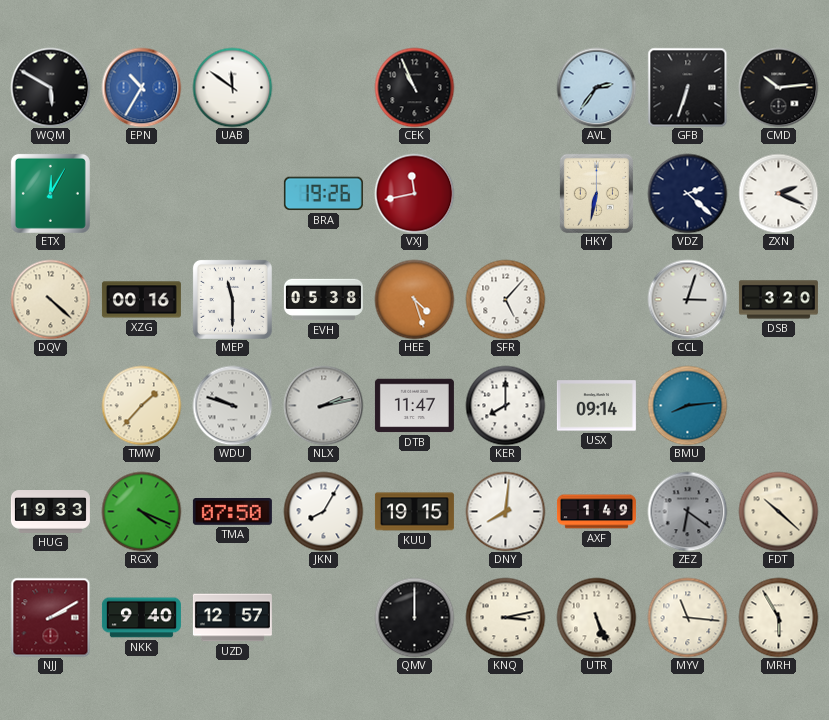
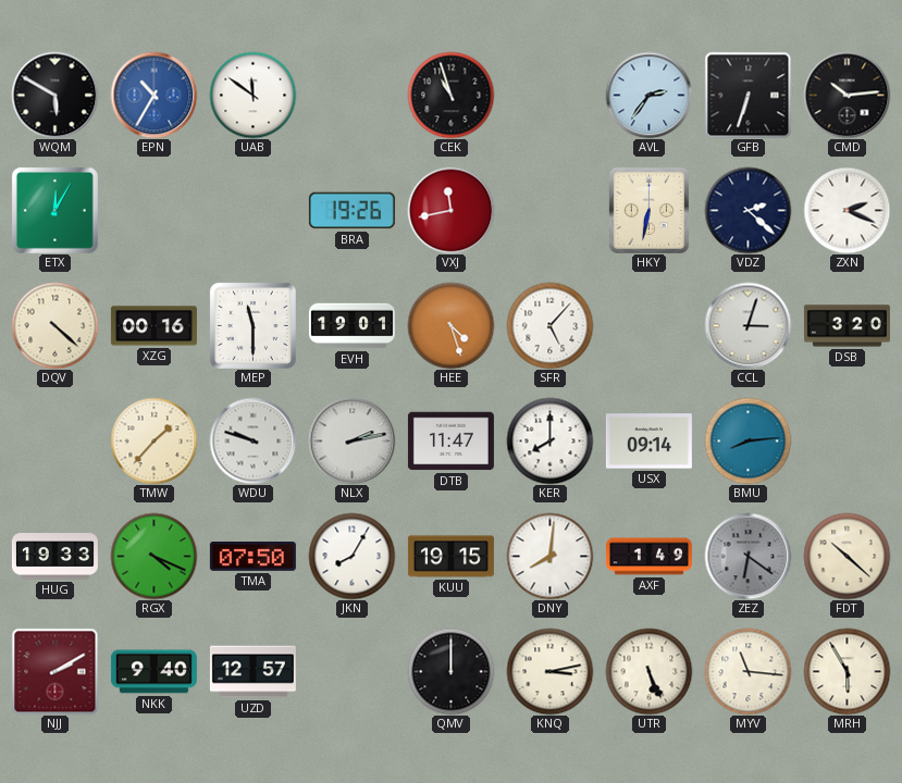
CEK: 10:56 -> 10:57
EVH: 05:38 -> 19:01
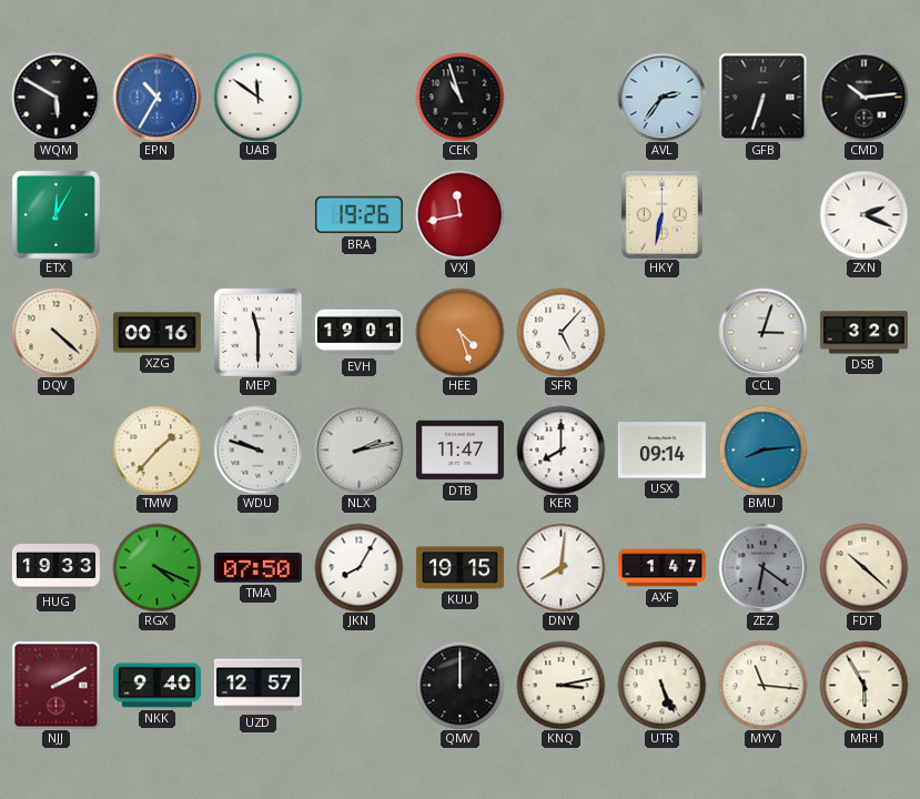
VDZ: 2:22 -> none
AXF: 1:49 -> 1:47
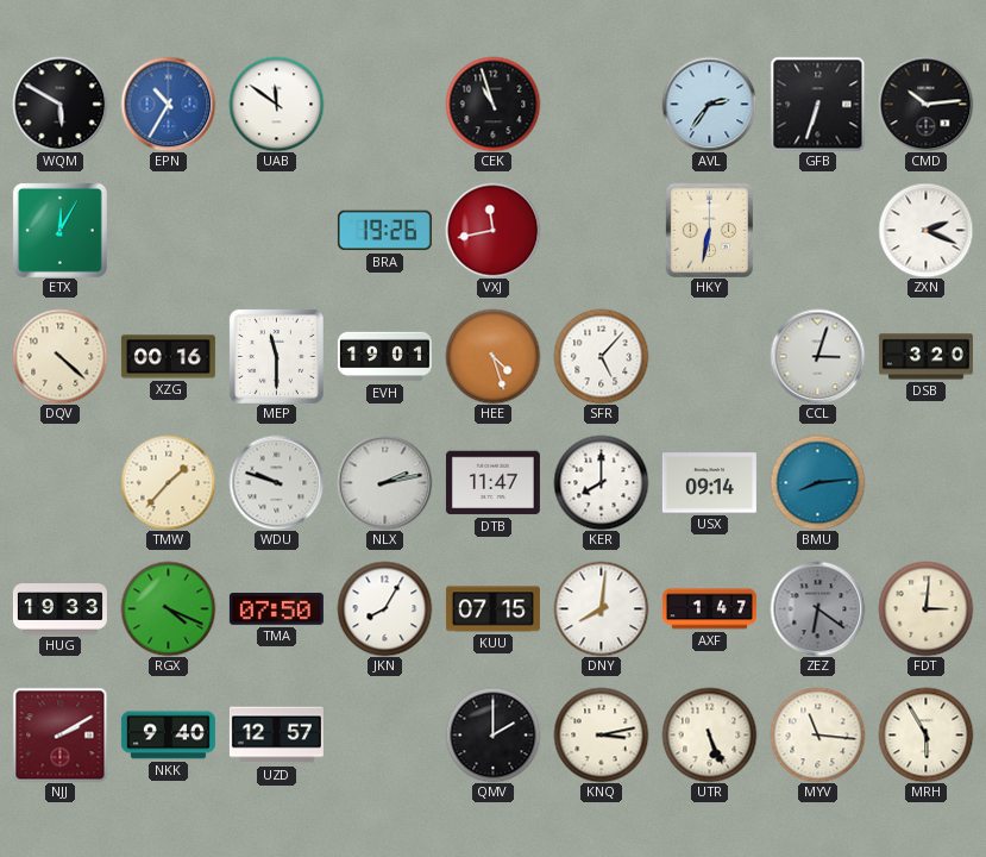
KUU: 19:15 -> 07:15
FDT: 10:22 -> 3:01
QMV: 12:00 -> 2:00
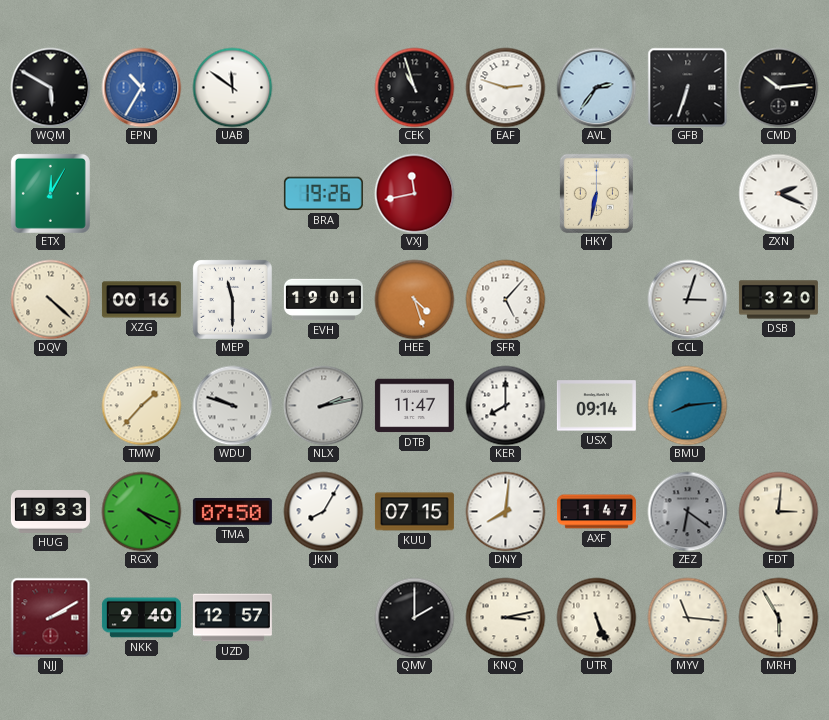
EAF: none -> 2:48
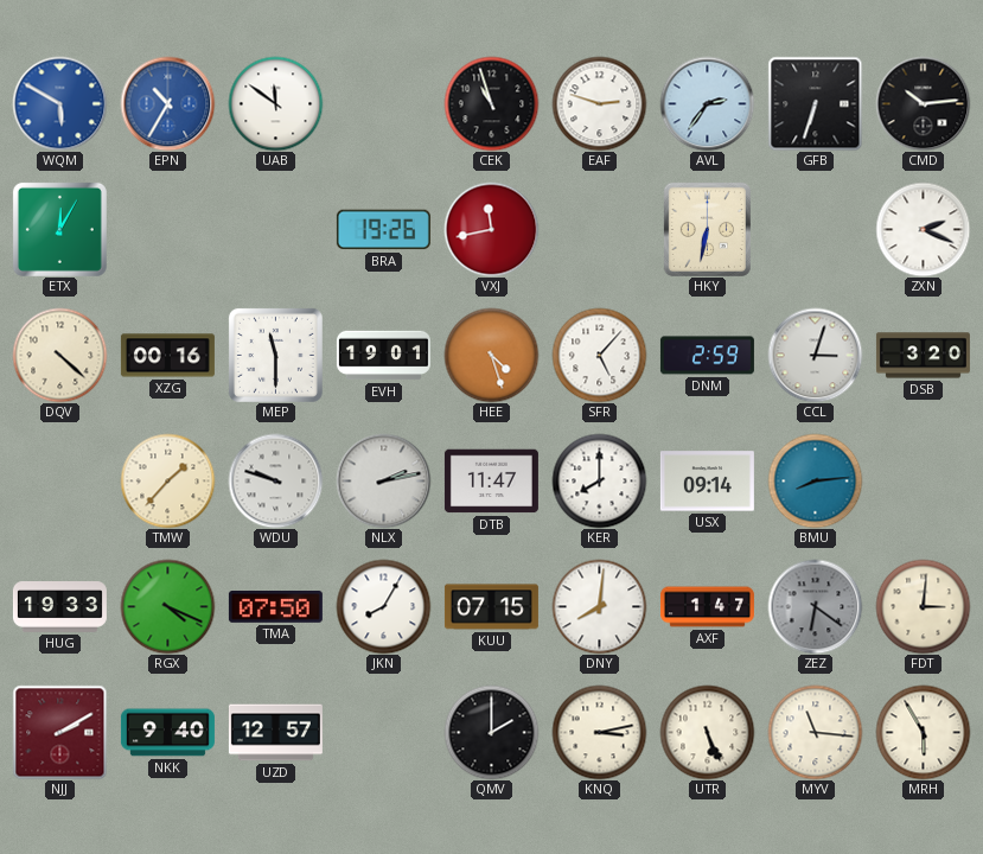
WQM dial: black -> blue
DNM: none -> 2:59
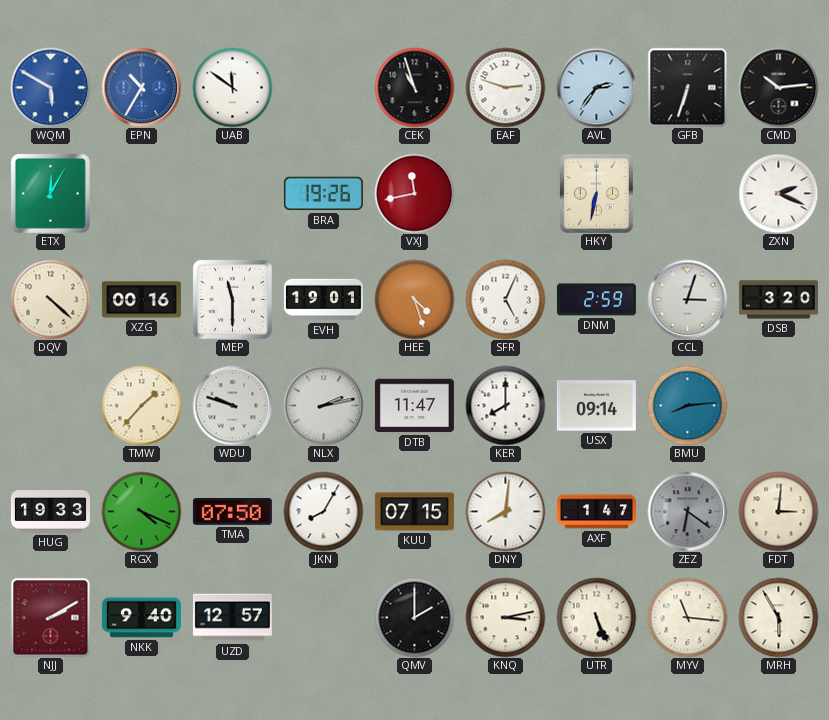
SFR: 5:07 -> 5:04
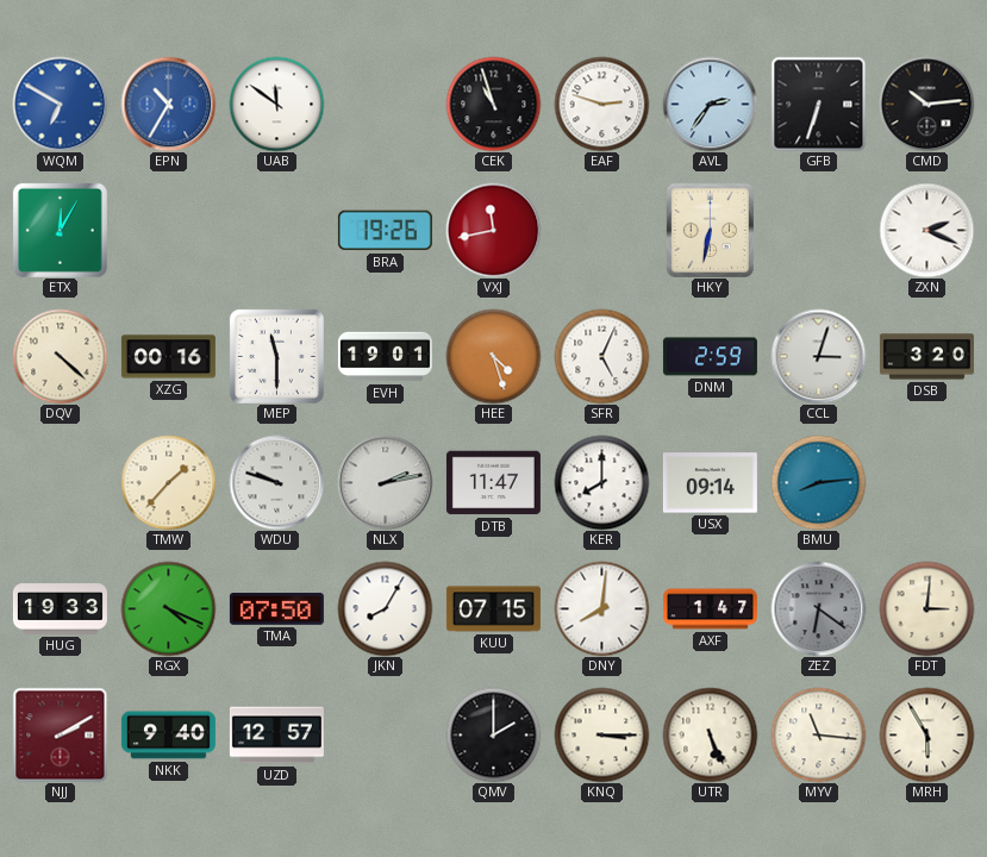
WQM: 5:50 -> 6:50
KNQ: 3:13 -> 3:15
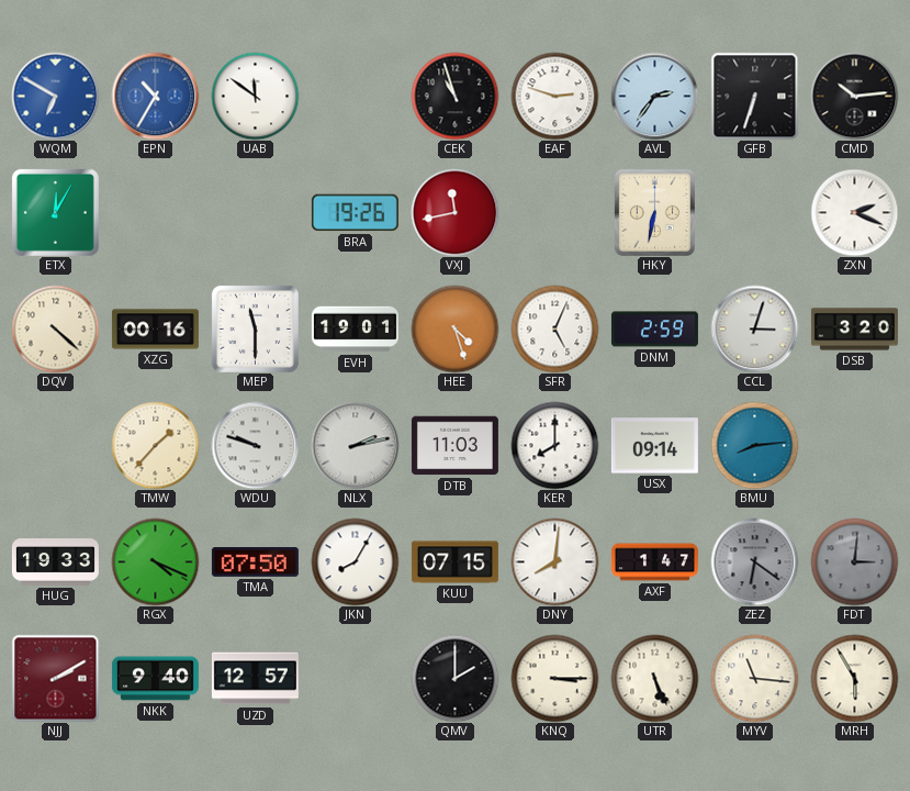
DTB: 11:47 -> 11:03
FDT dial: cream -> grey
